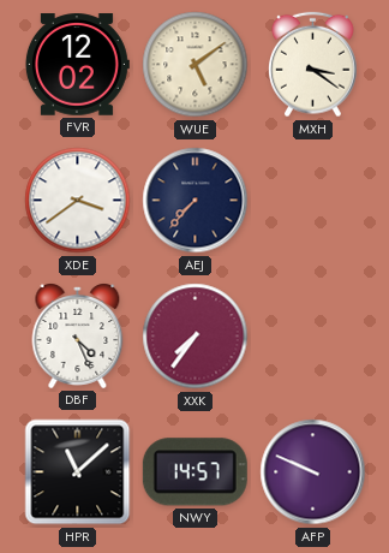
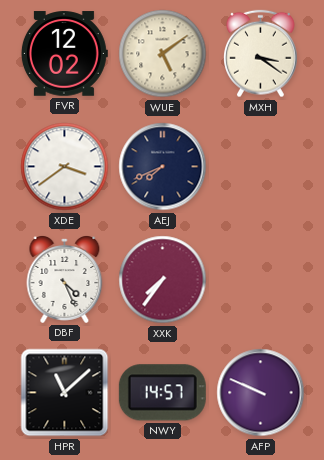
AEJ: 7:37 -> 7:41
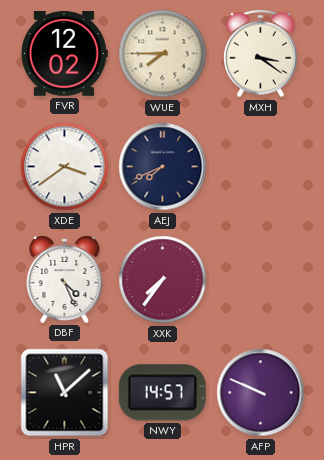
WUE: 5:09 -> 7:45
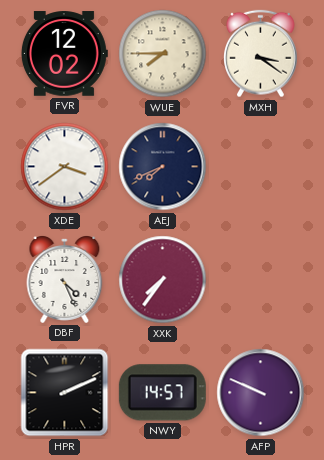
HPR: 11:08 -> 2:11
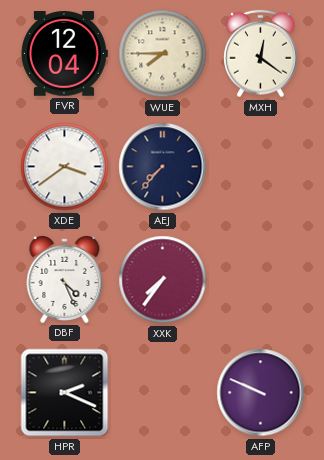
FVR: 12:02 -> 12:04
MXH: 3:21 -> 12:21
AEJ: 7:41 -> 7:37
HPR: 2:11 -> 2:19
NWY: 14:57 -> none
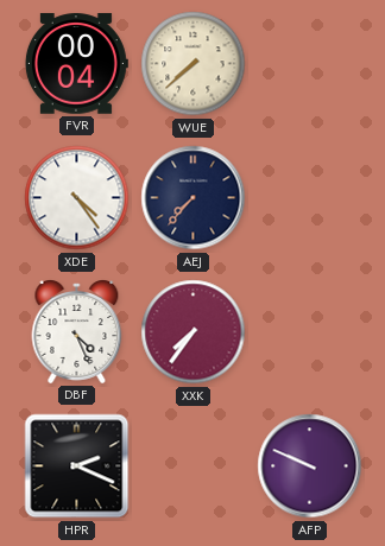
FVR: 12:04 -> 00:04
WUE: 7:45 -> 7:38
MXH: 12:21 -> none
XDE: 3:39 -> 4:24
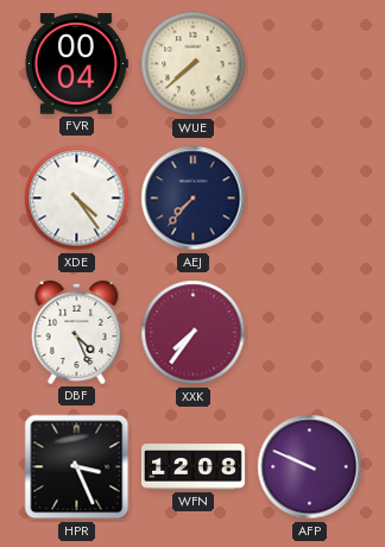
HPR: 2:19 -> 3:26
WFN: none -> 12:08
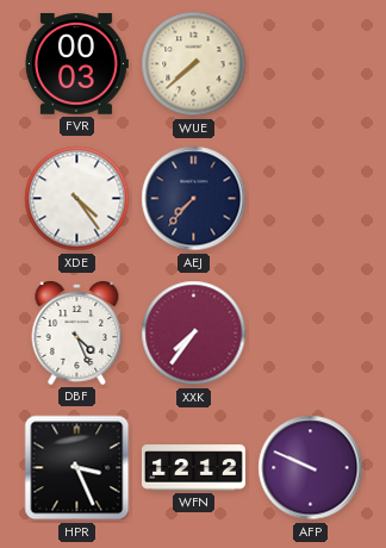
FVR: 00:04 -> 00:03
WFN: 12:08 -> 12:12
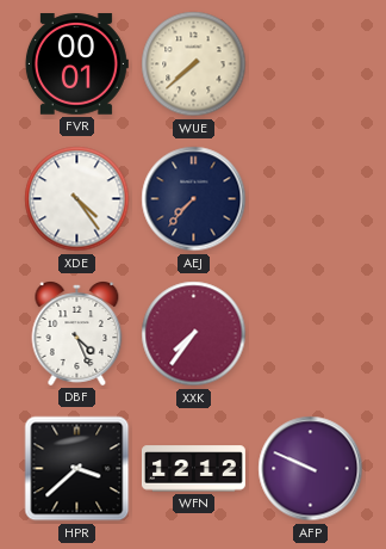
FVR: 00:03 -> 00:01
HPR: 3:26 -> 3:38
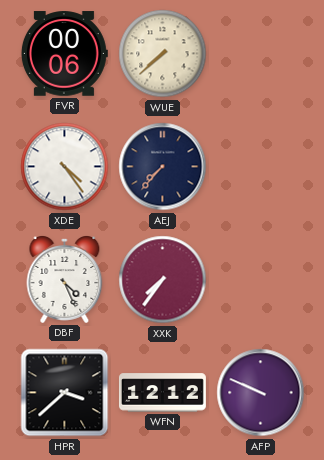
FVR: 00:01 -> 00:06
